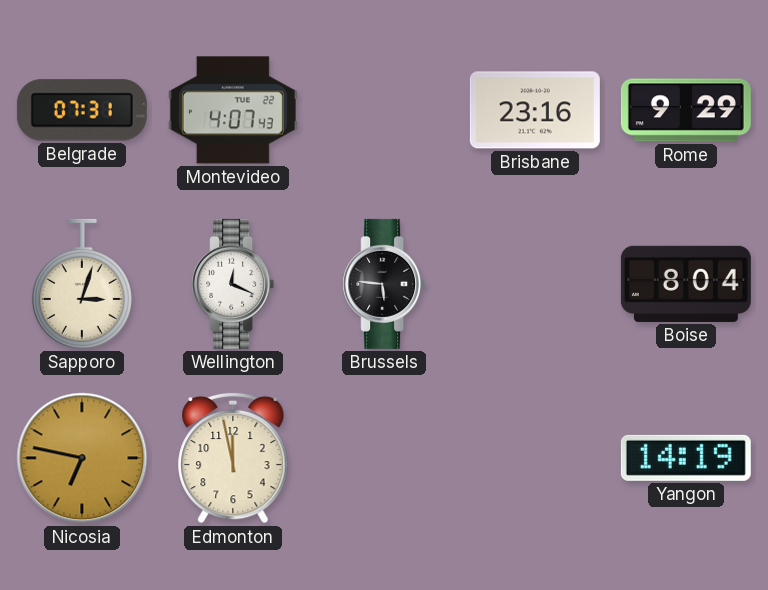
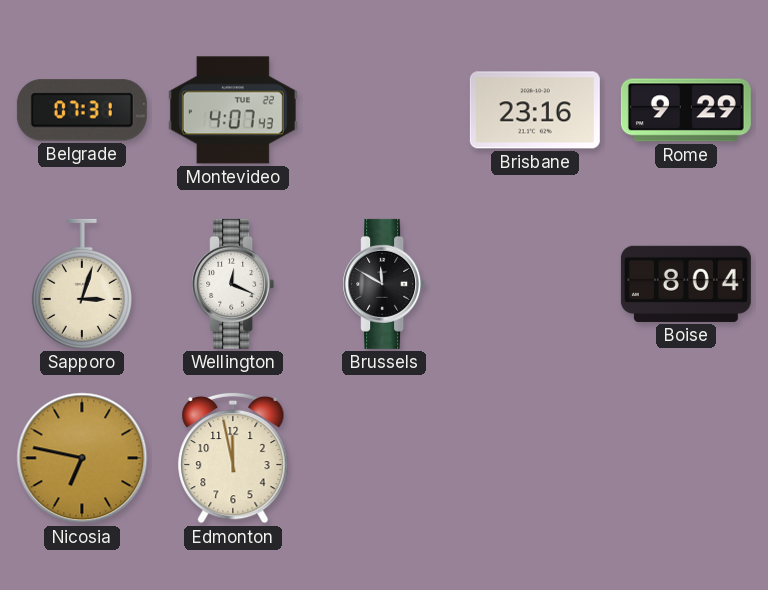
Brussels: 5:46 -> 11:50
Yangon: 14:19 -> none
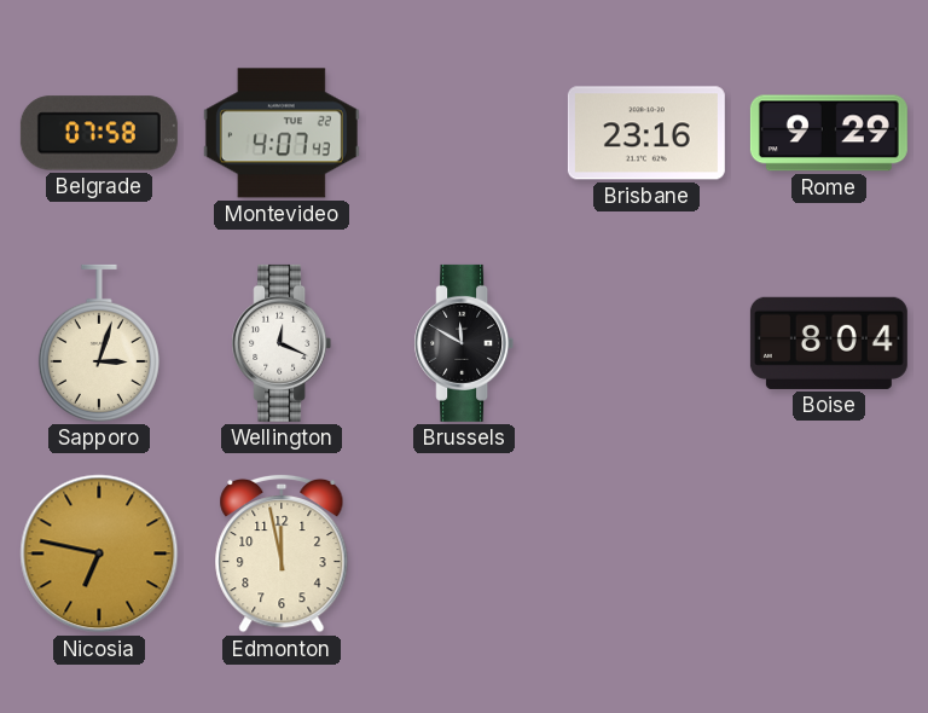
Belgrade: 07:31 -> 07:58
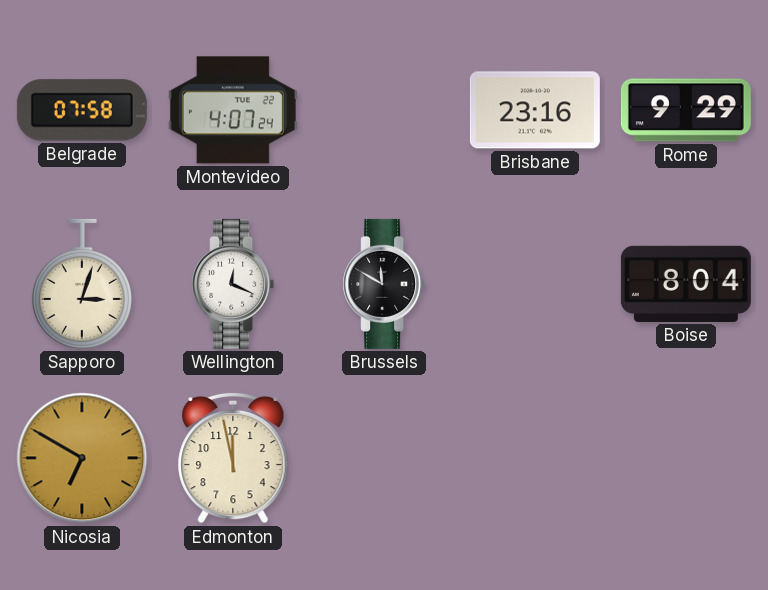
Montevideo: 4:07:43 -> 4:07:24
Nicosia: 6:47 -> 6:50
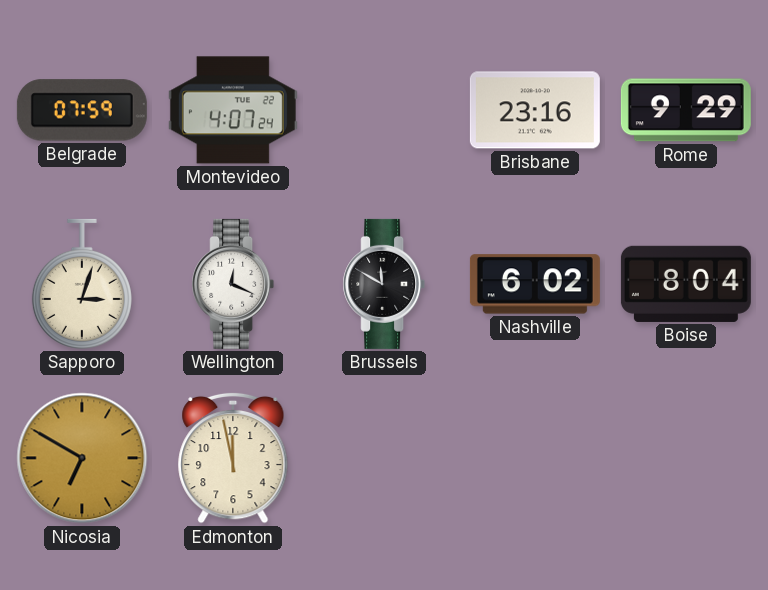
Belgrade: 07:58 -> 07:59
Nashville: none -> 6:02
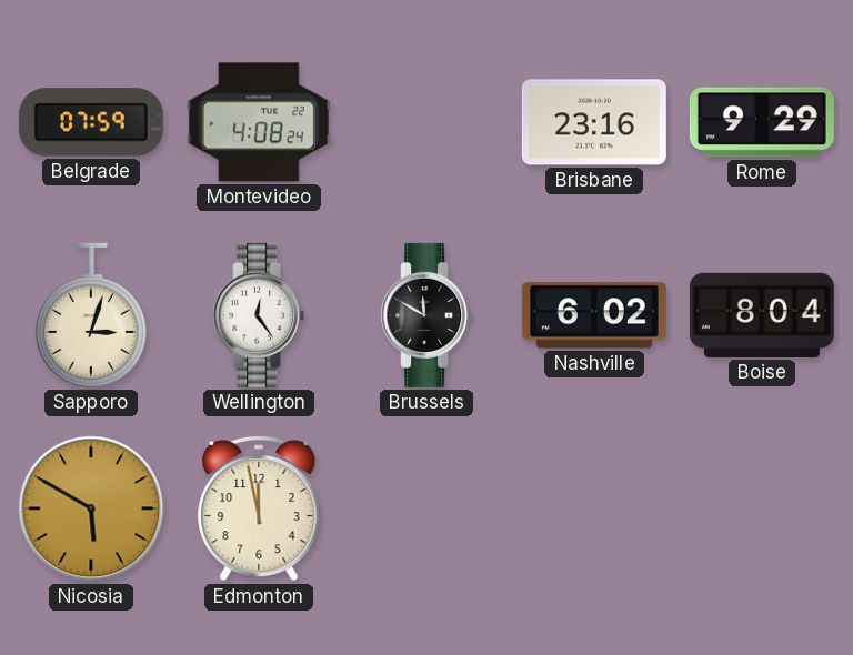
Montevideo: 4:07 -> 4:08
Wellington: 12:19 -> 12:24
Nicosia: 6:50 -> 5:50
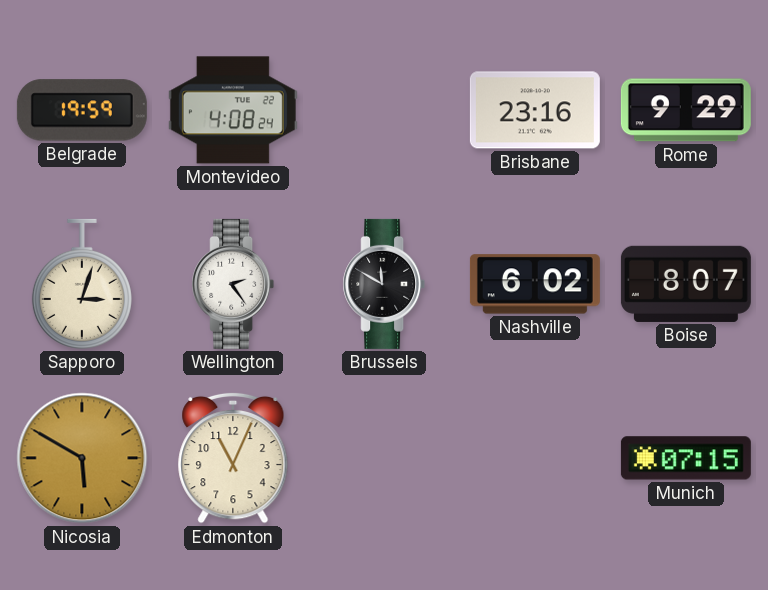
Belgrade: 07:59 -> 19:59
Wellington: 12:24 -> 2:24
Boise: 8:04 -> 8:07
Edmonton: 11:58 -> 11:04
Munich: none -> 07:15
